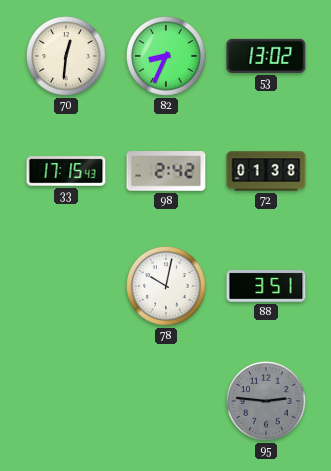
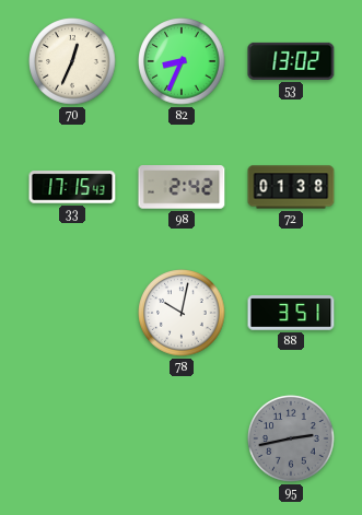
70: 12:31 -> 12:34
95: 2:46 -> 2:43
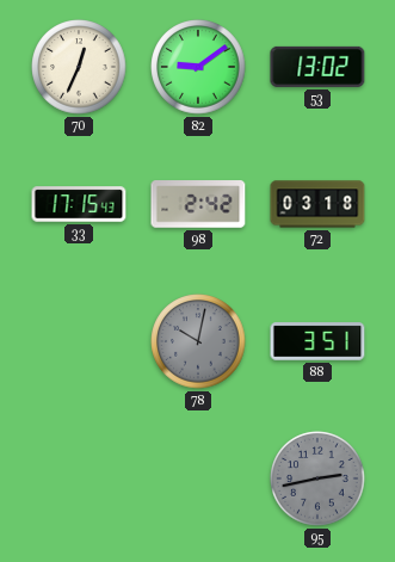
82: 8:34 -> 9:09
72: 01:38 -> 03:18
78 dial: white -> grey
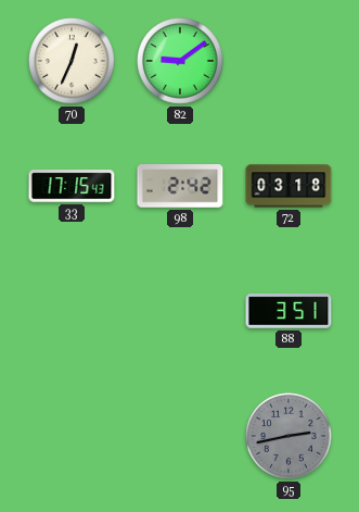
53: 13:02 -> none
78: 10:02 -> none
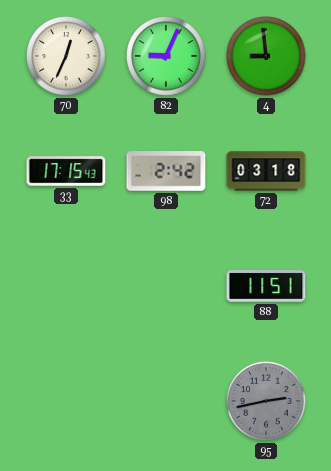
82: 9:09 -> 9:04
4: none -> 8:59
88: 3:51 -> 11:51
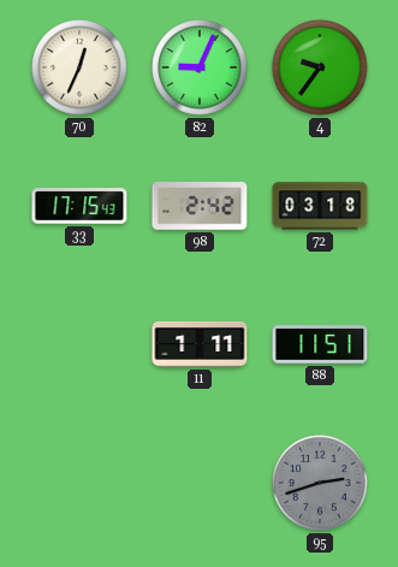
4: 8:59 -> 9:36
11: none -> 1:11
95: 2:43 -> 2:42
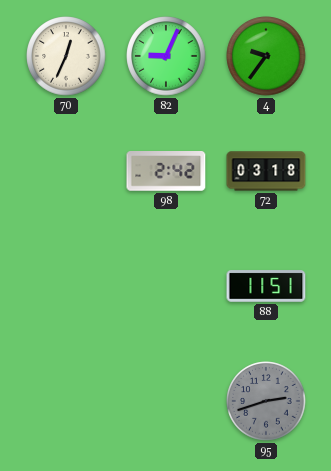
33: 17:15 -> none
11: 1:11 -> none
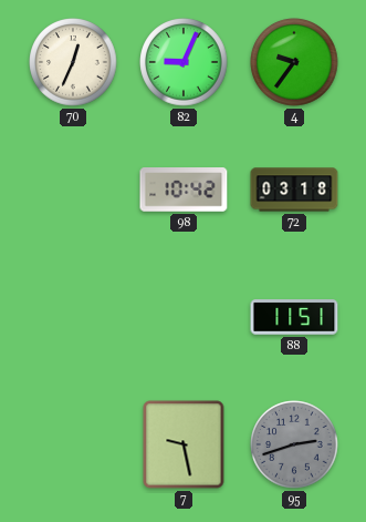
98: 2:42 -> 10:42
7: none -> 9:28
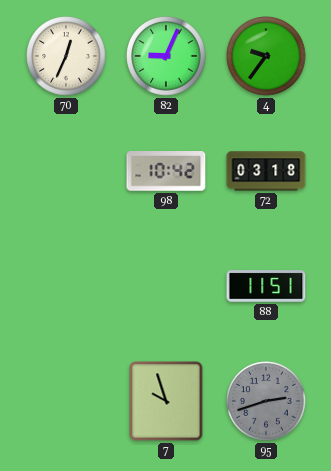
7: 9:28 -> 9:57
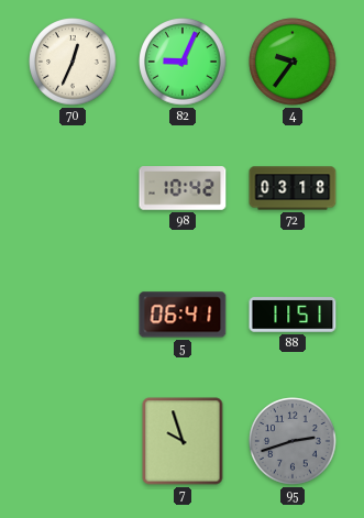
5: none -> 06:41
